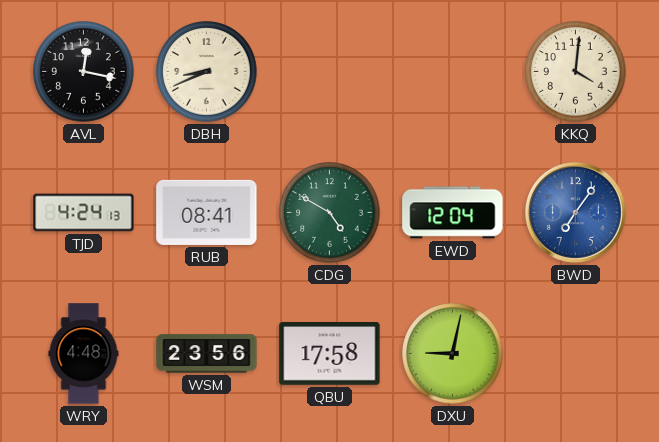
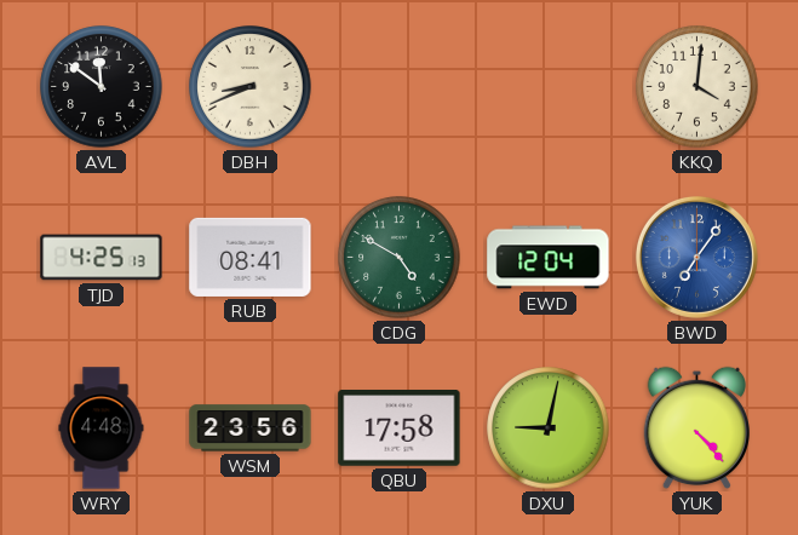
AVL: 12:17 -> 11:51
TJD: 4:24 -> 4:25
YUK: none -> 4:23
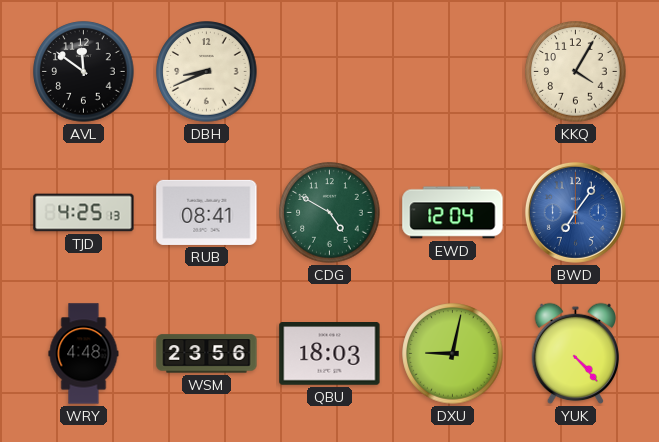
KKQ: 4:01 -> 4:05
QBU: 17:58 -> 18:03
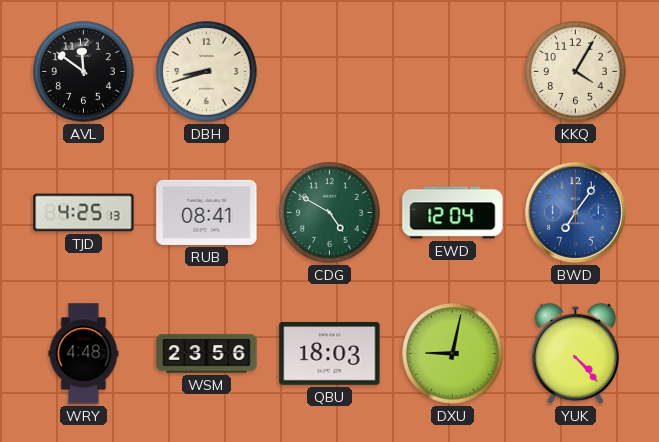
DBH: 8:41 -> 8:42
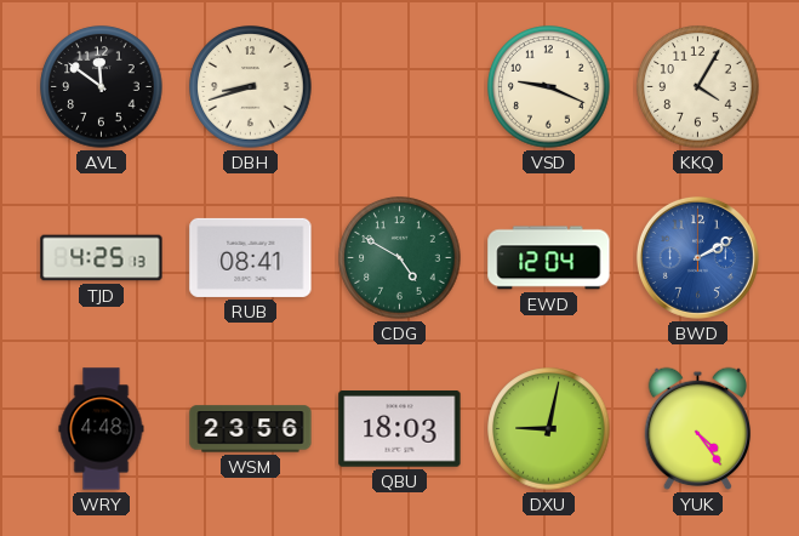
VSD: none -> 9:19
BWD: 7:06 -> 2:10
YUK: 4:23 -> 4:24
